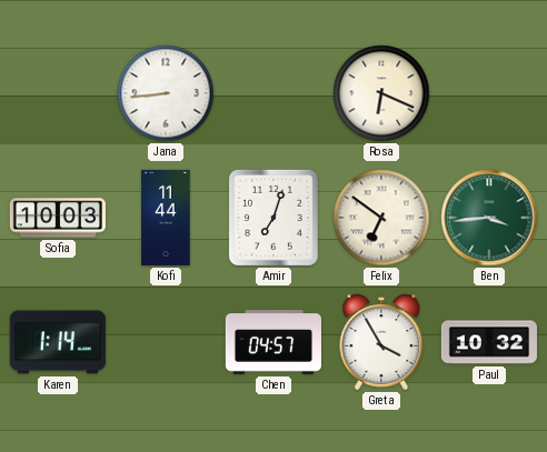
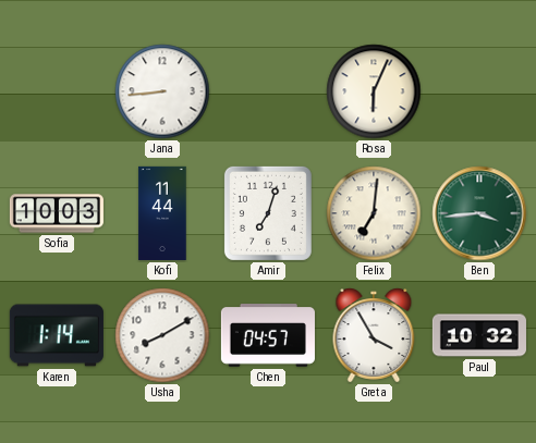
Rosa: 6:19 -> 6:04
Felix: 6:51 -> 7:01
Usha: none -> 8:10
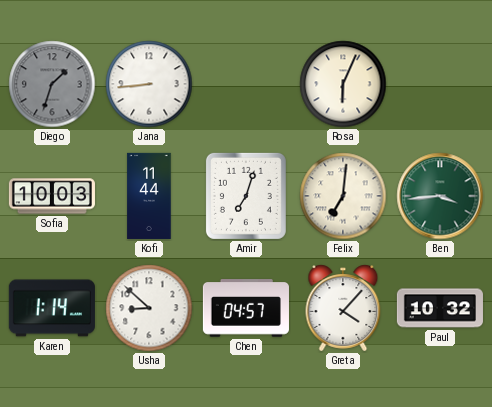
Diego: none -> 1:33
Usha: 8:10 -> 8:52
Greta: 3:55 -> 4:07
